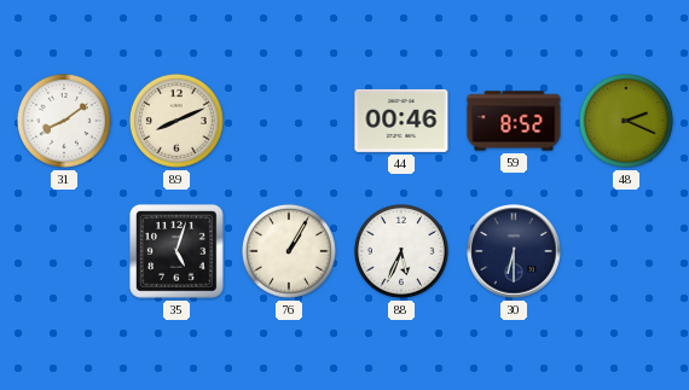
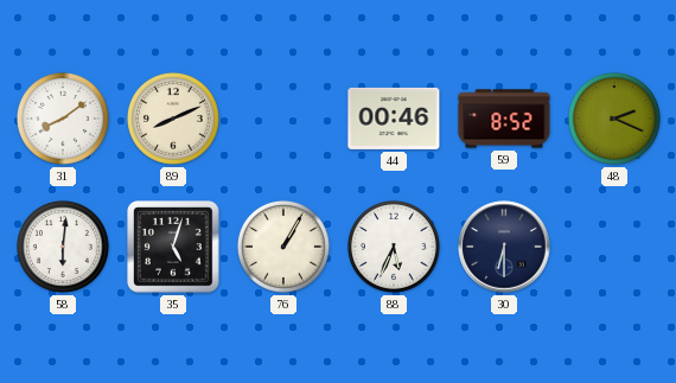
58: none -> 6:01
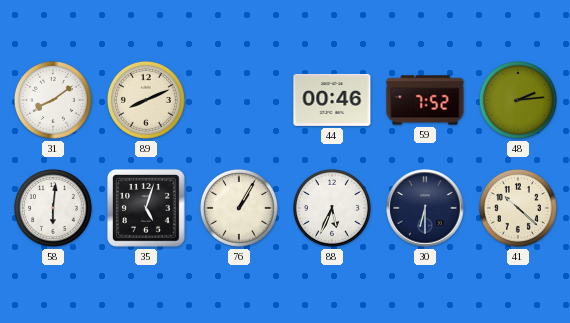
59: 8:52 -> 7:52
48: 2:19 -> 2:14
41: none -> 10:22
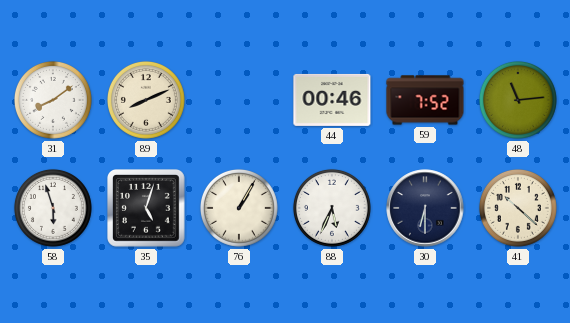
48: 2:14 -> 11:14
58: 6:01 -> 5:57
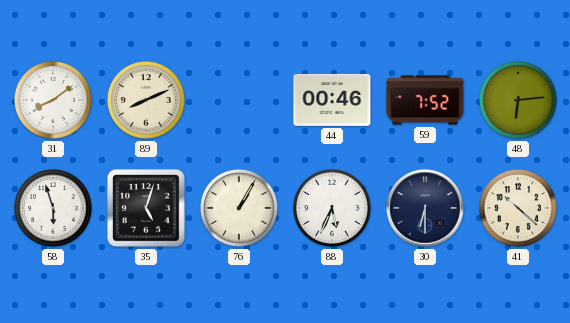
48: 11:14 -> 6:14
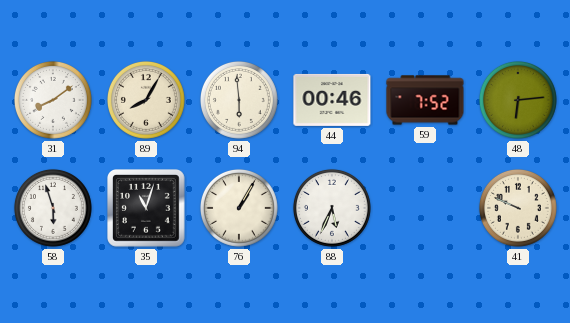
89: 8:11 -> 8:05
94: none -> 5:59
35: 5:03 -> 11:03
30: 6:30 -> none
41: 10:22 -> 9:49
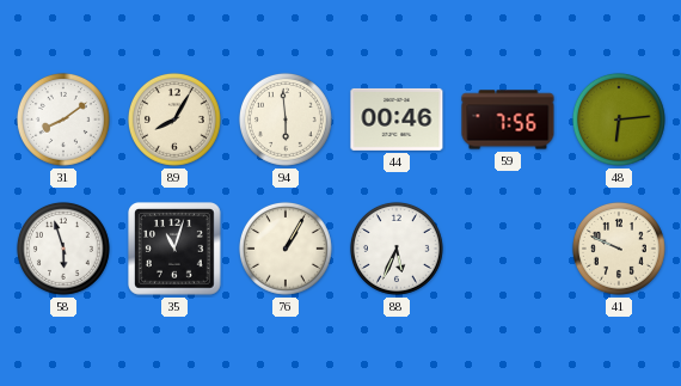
59: 7:52 -> 7:56
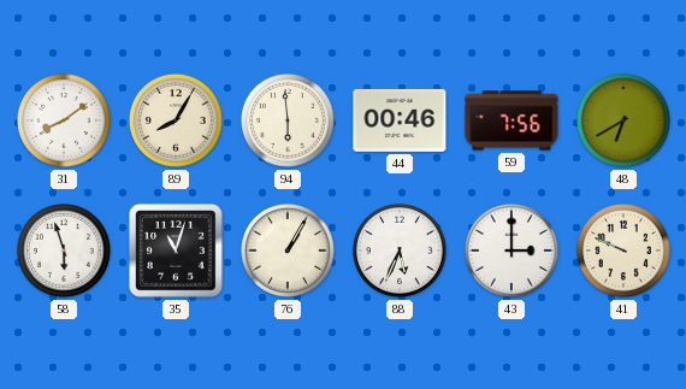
48: 6:14 -> 6:40
43: none -> 3:00
